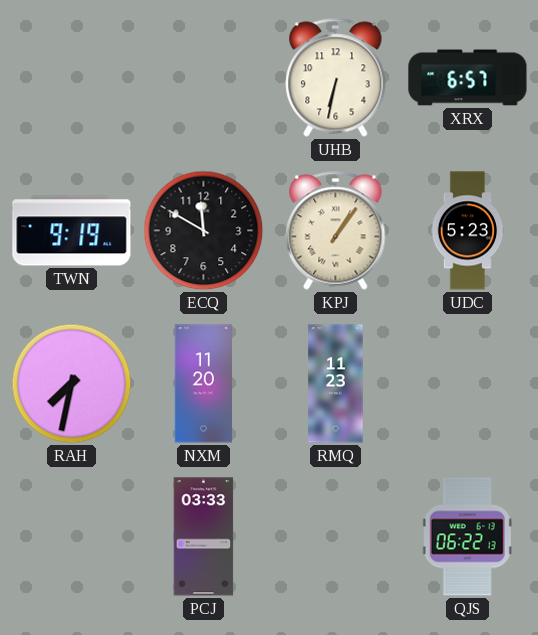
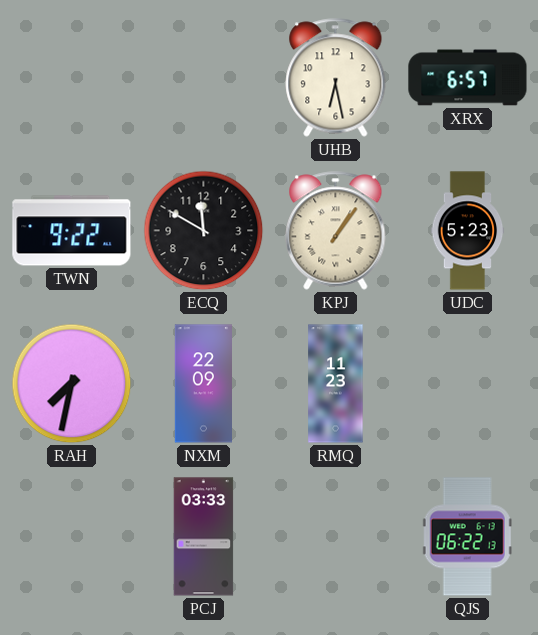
UHB: 6:32 -> 6:28
TWN: 9:19 -> 9:22
NXM: 11:20 -> 22:09
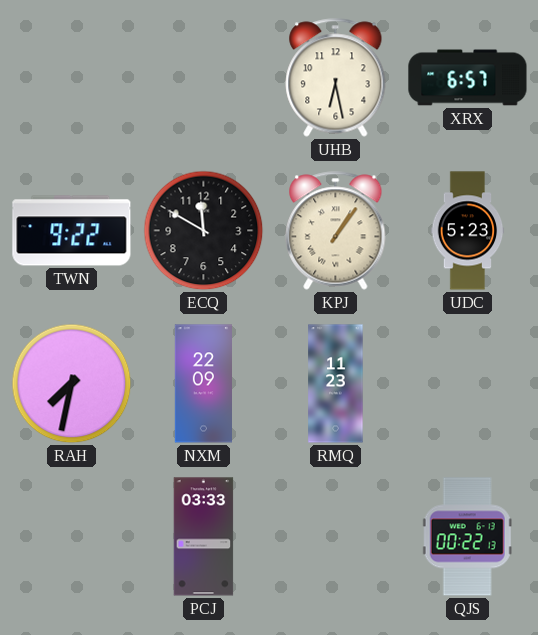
QJS: 06:22 -> 00:22
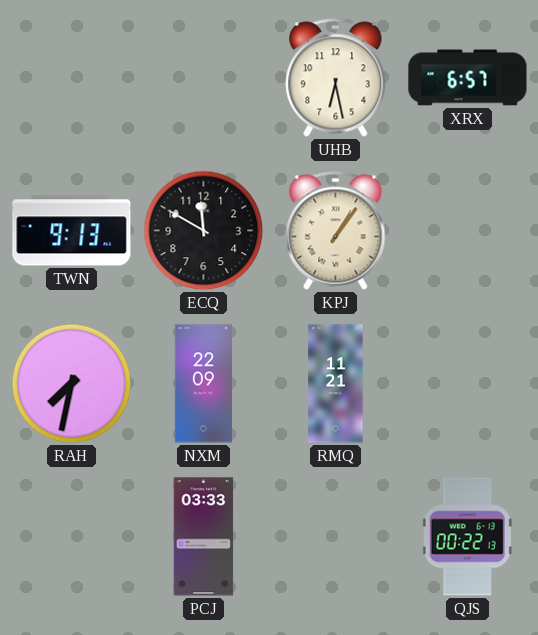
TWN: 9:22 -> 9:13
UDC: 5:23 -> none
RMQ: 11:23 -> 11:21
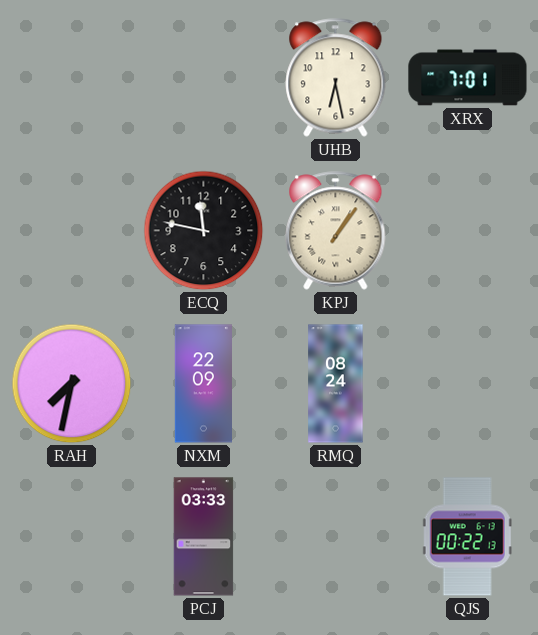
XRX: 6:57 -> 7:01
TWN: 9:13 -> none
ECQ: 11:50 -> 11:47
RMQ: 11:21 -> 08:24
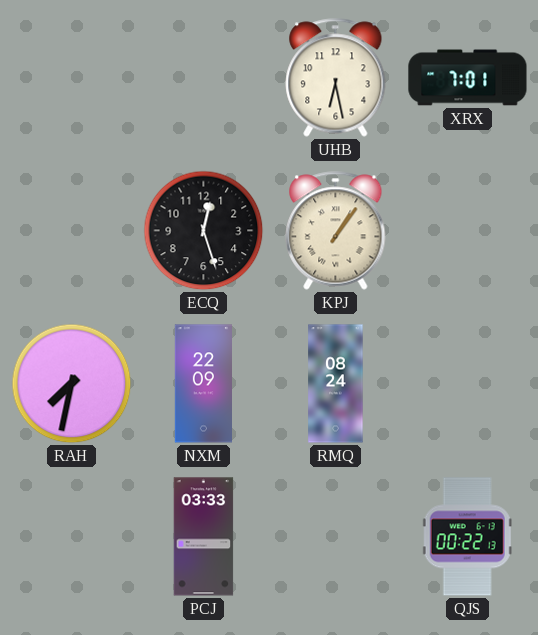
ECQ: 11:47 -> 12:27
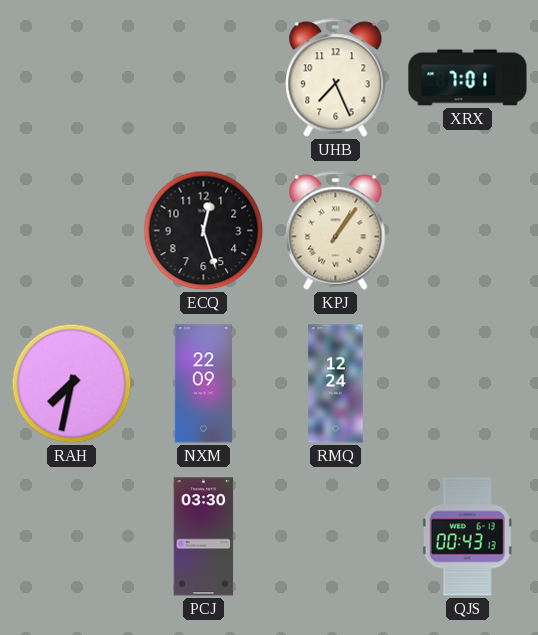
UHB: 6:28 -> 7:26
RMQ: 08:24 -> 12:24
PCJ: 03:33 -> 03:30
QJS: 00:22 -> 00:43
